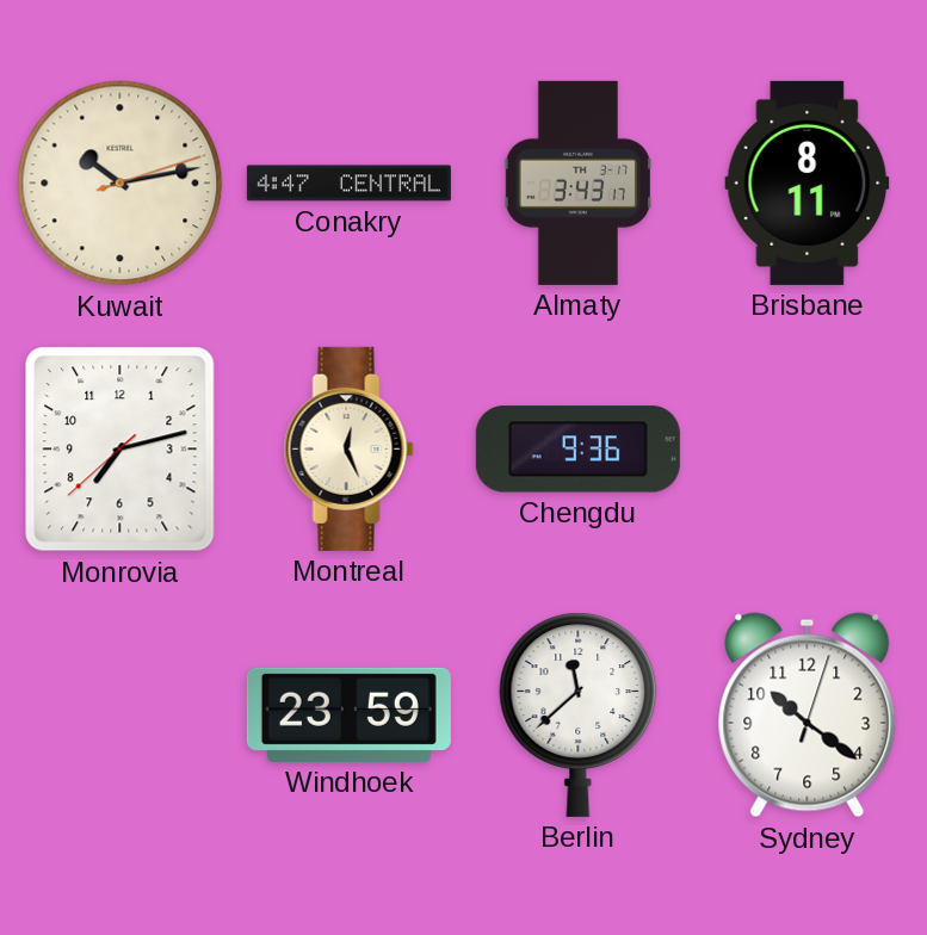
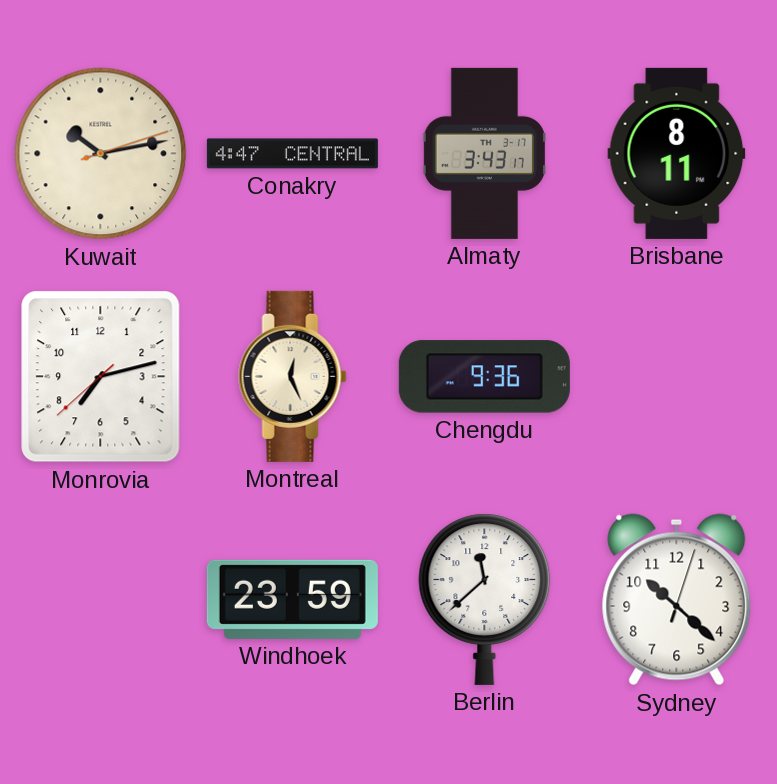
Sydney: 10:21 -> 10:22
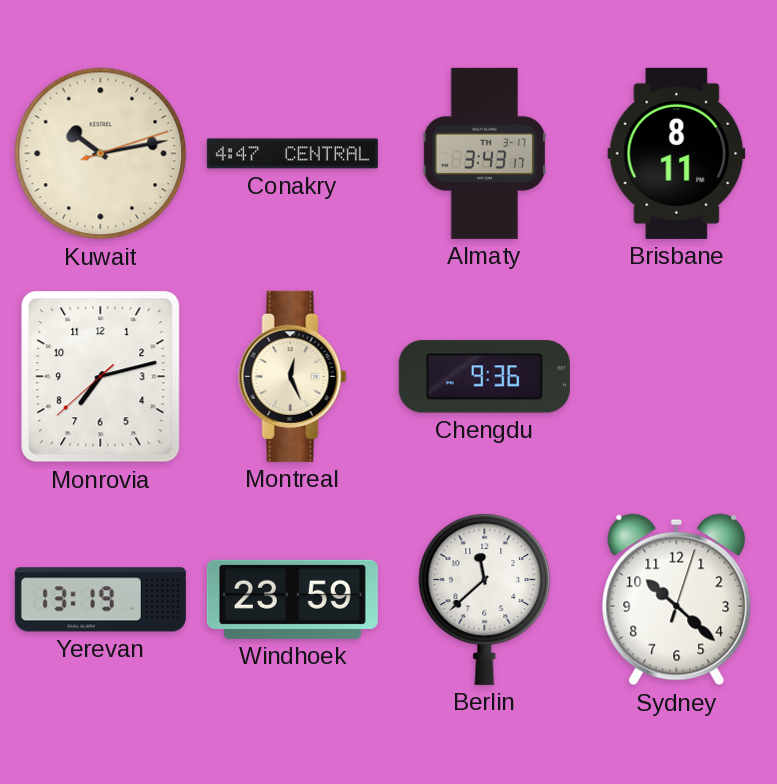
Yerevan: none -> 13:19
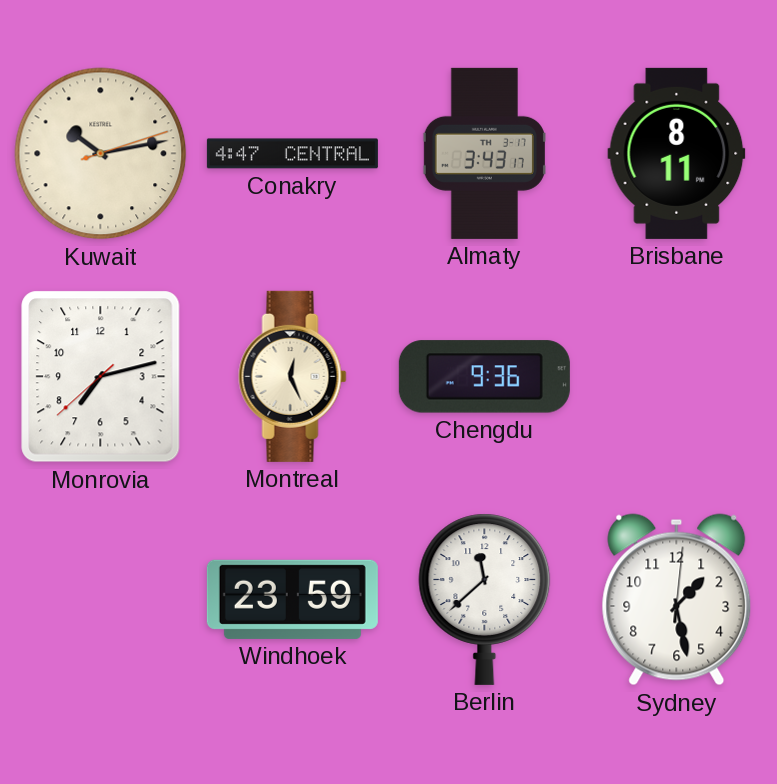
Yerevan: 13:19 -> none
Sydney: 10:22 -> 1:28
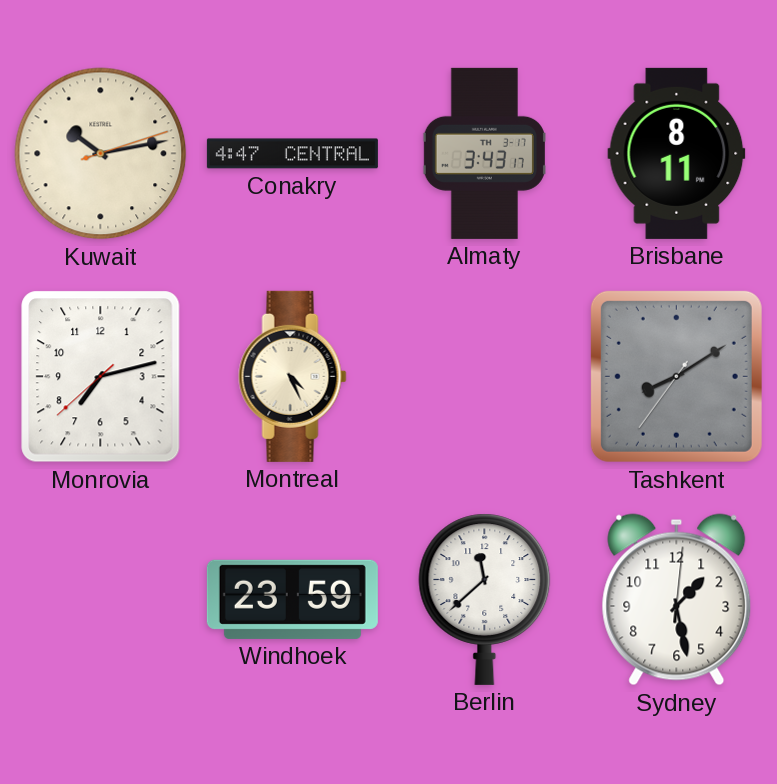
Montreal: 12:26 -> 4:26
Chengdu: 9:36 -> none
Tashkent: none -> 8:09
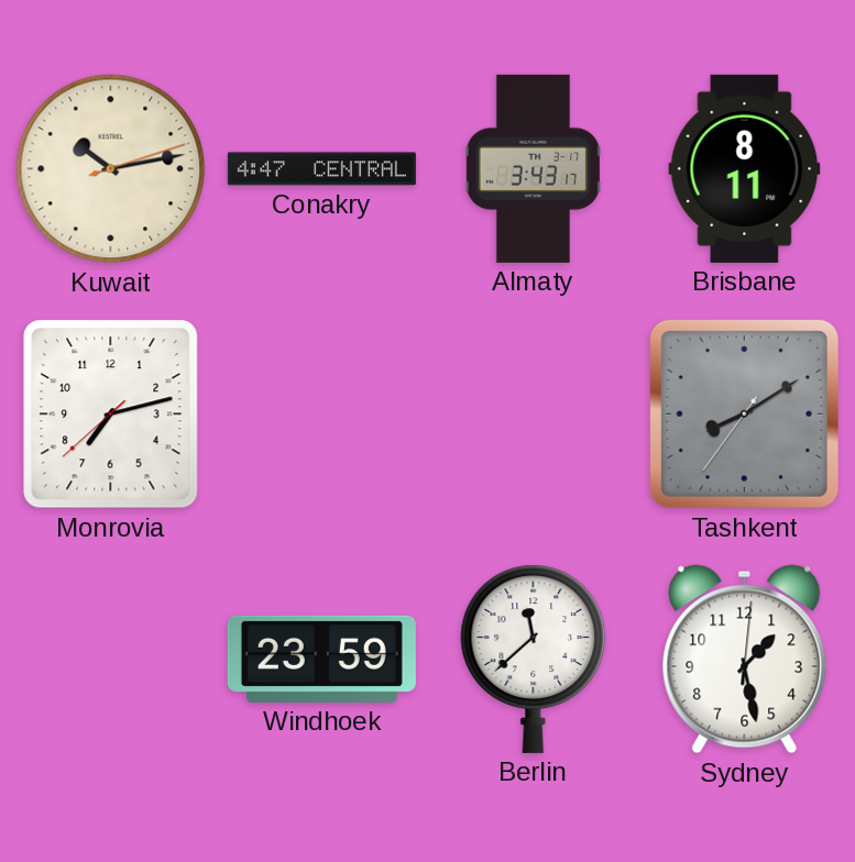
Montreal: 4:26 -> none
